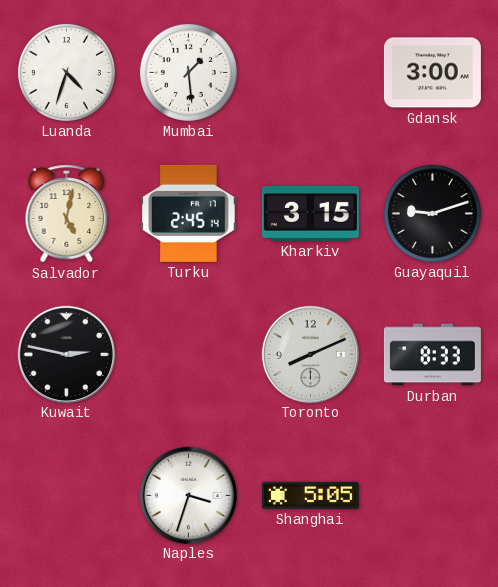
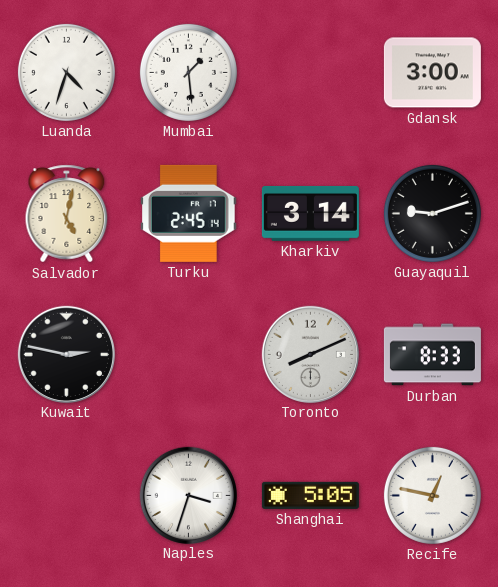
Kharkiv: 3:15 -> 3:14
Recife: none -> 12:47
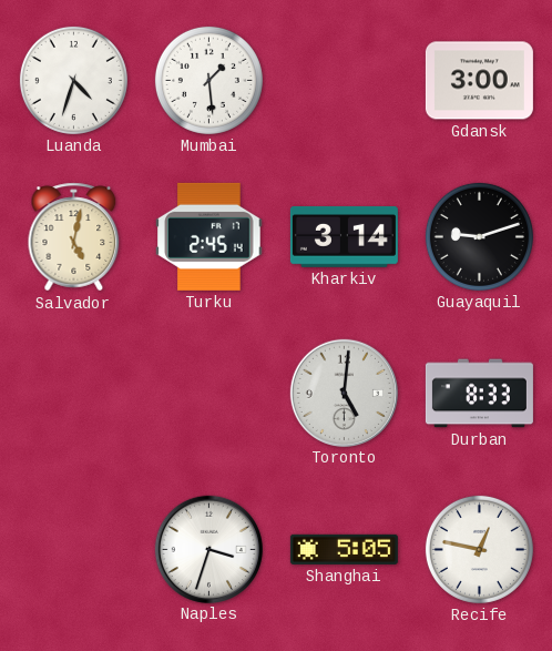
Kuwait: 2:47 -> none
Toronto: 8:11 -> 5:01
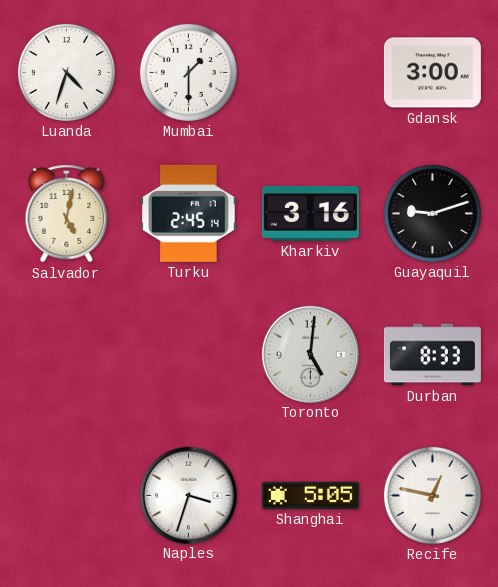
Mumbai: 1:29 -> 1:30
Kharkiv: 3:14 -> 3:16
